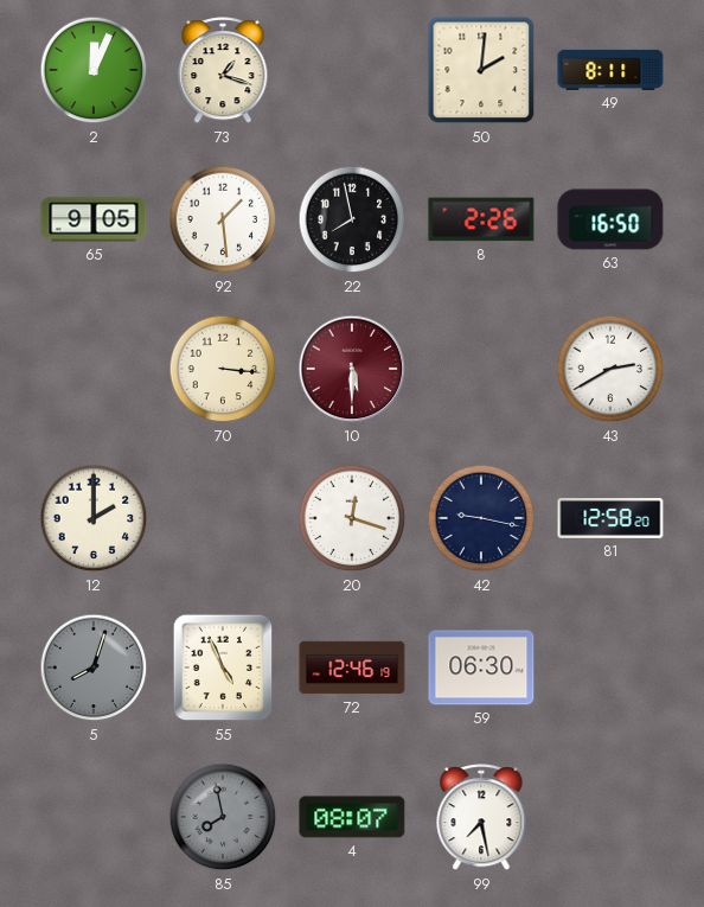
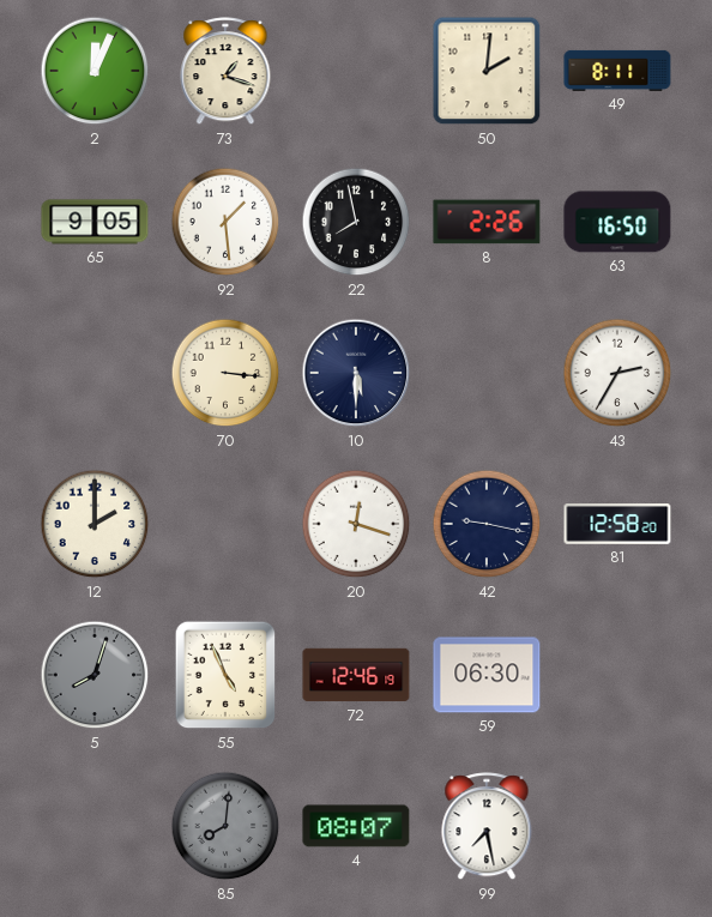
10 dial: burgundy -> navy
43: 2:40 -> 2:35
85: 7:58 -> 8:01
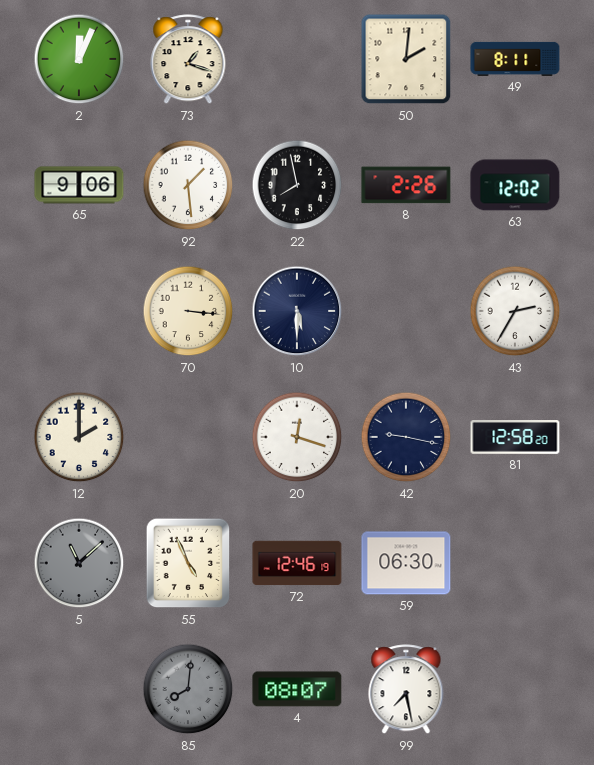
65: 9:05 -> 9:06
63: 16:50 -> 12:02
5: 8:03 -> 11:08
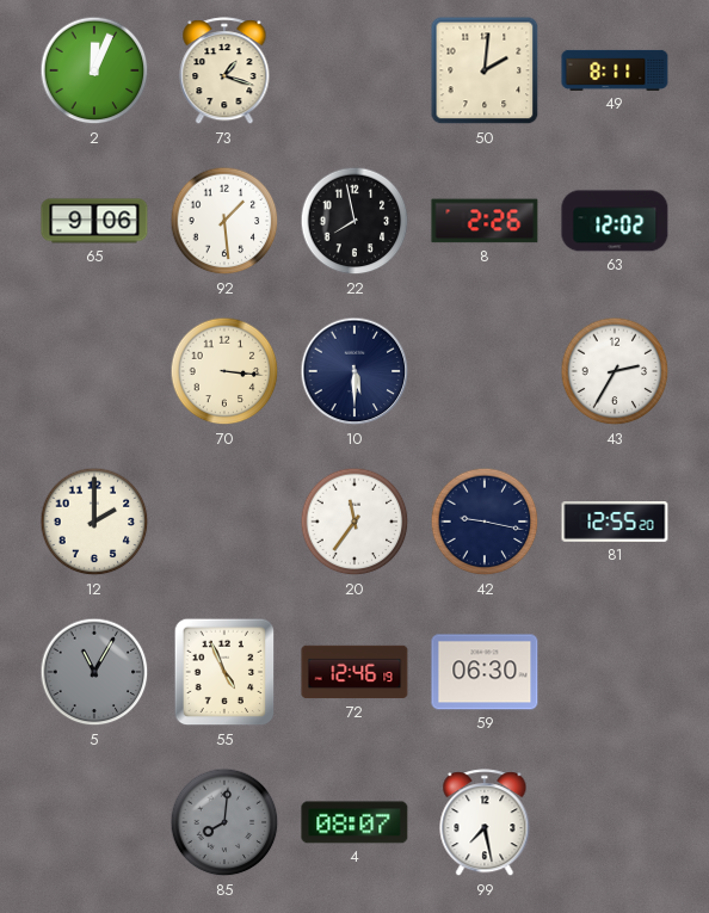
20: 12:18 -> 11:36
81: 12:58 -> 12:55
5: 11:08 -> 11:05
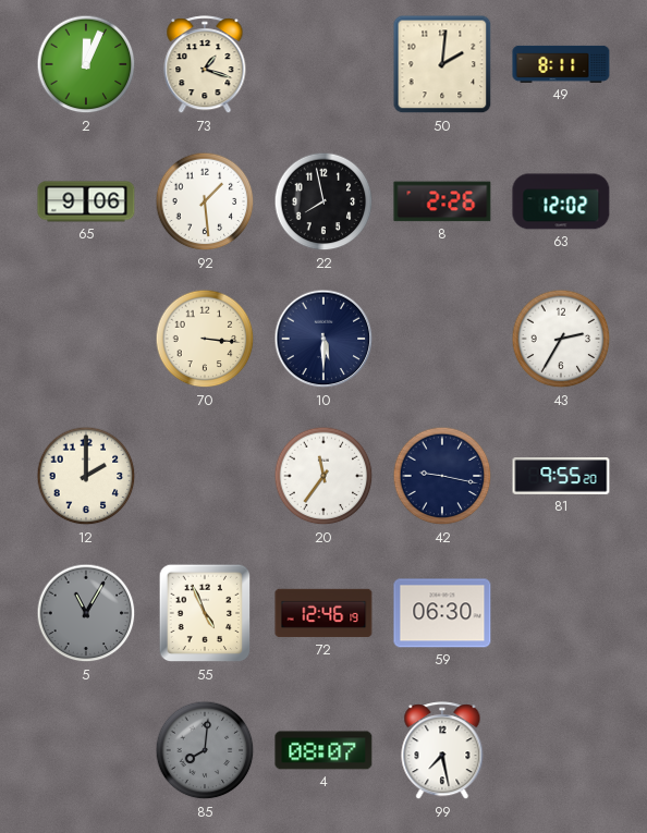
81: 12:55 -> 9:55
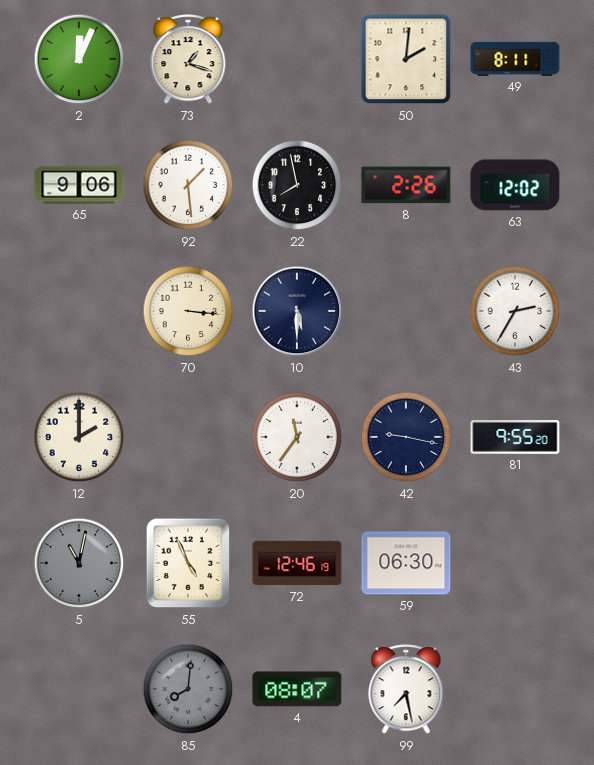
5: 11:05 -> 11:02
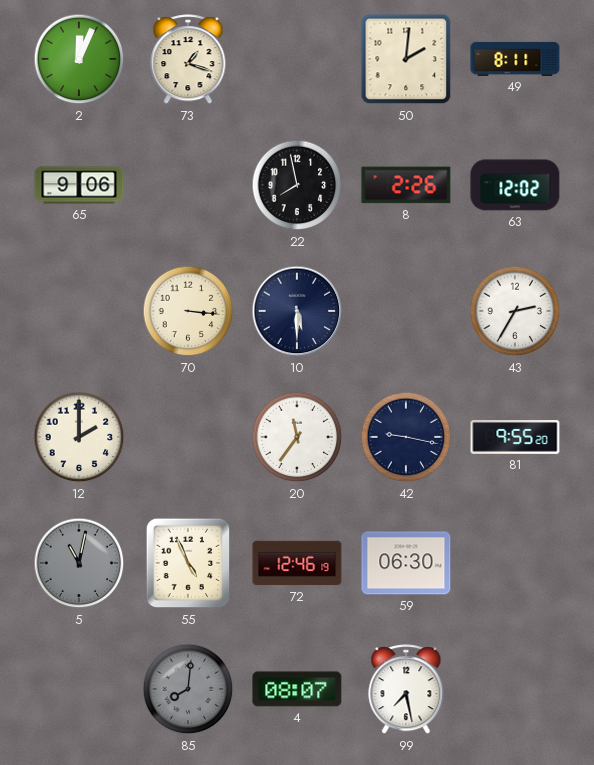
92: 1:29 -> none
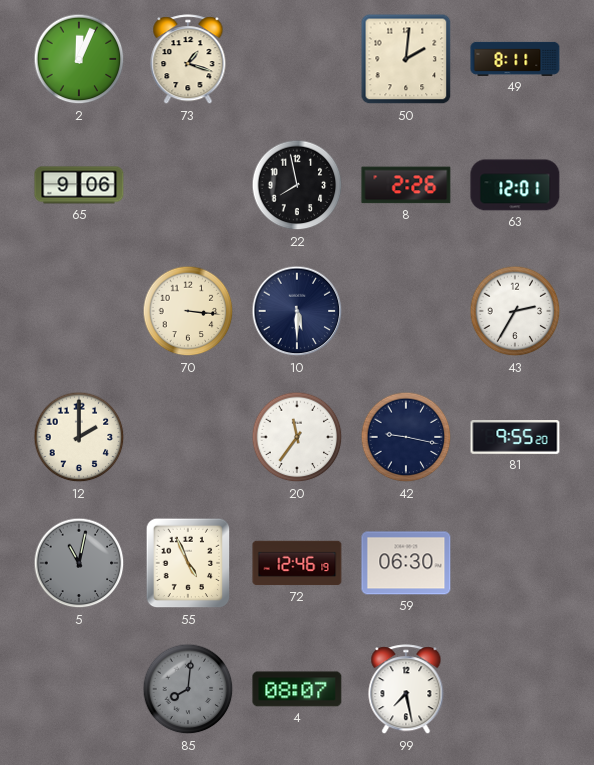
63: 12:02 -> 12:01
